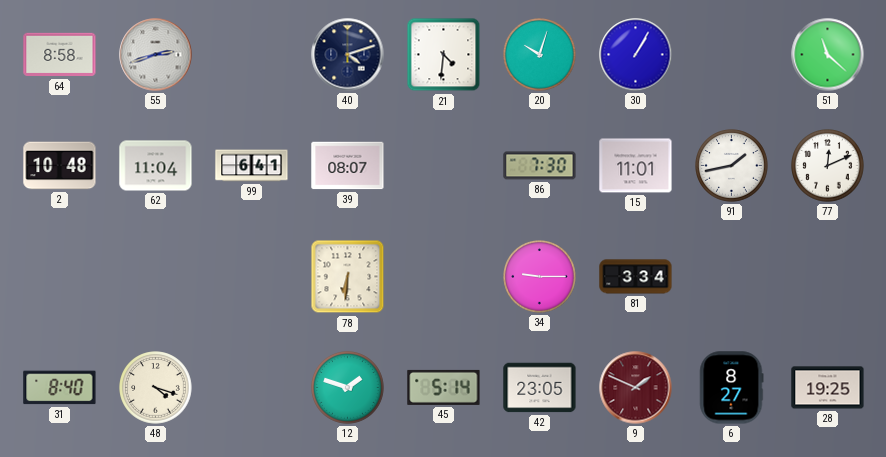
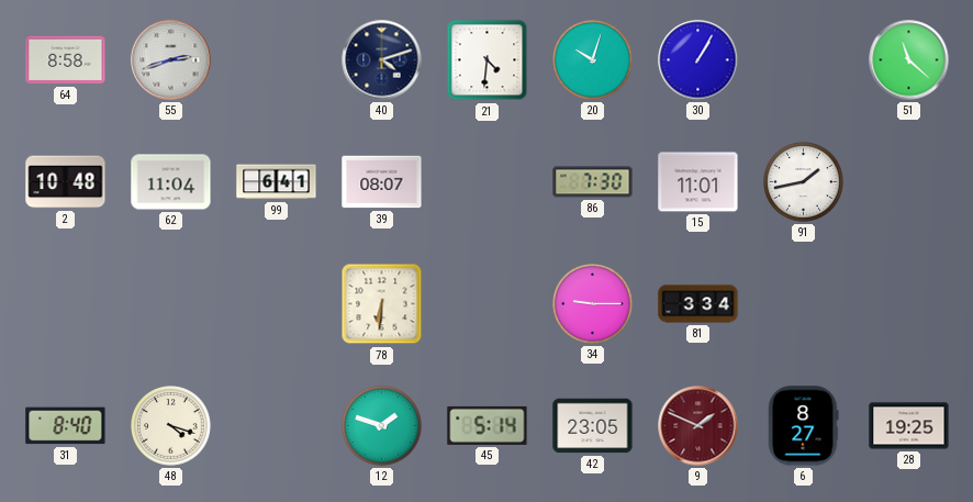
77: 12:11 -> none
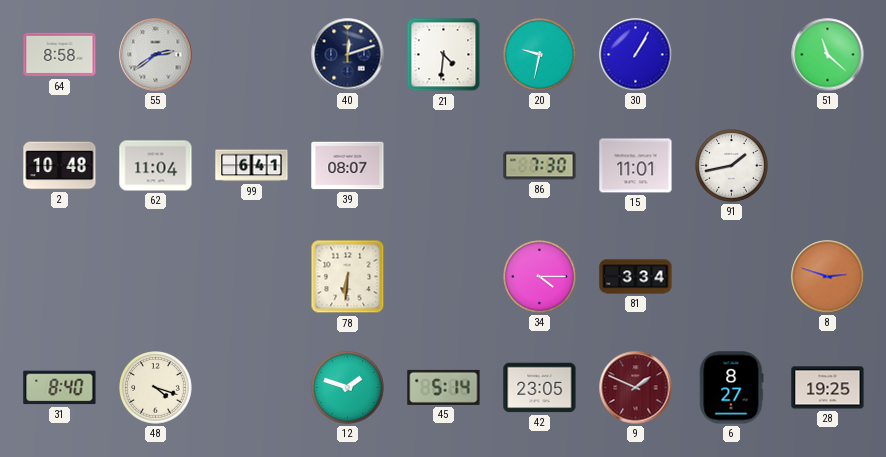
55: 2:42 -> 2:39
40: 4:12 -> 12:12
20: 10:03 -> 9:32
34: 9:15 -> 4:15
8: none -> 2:48
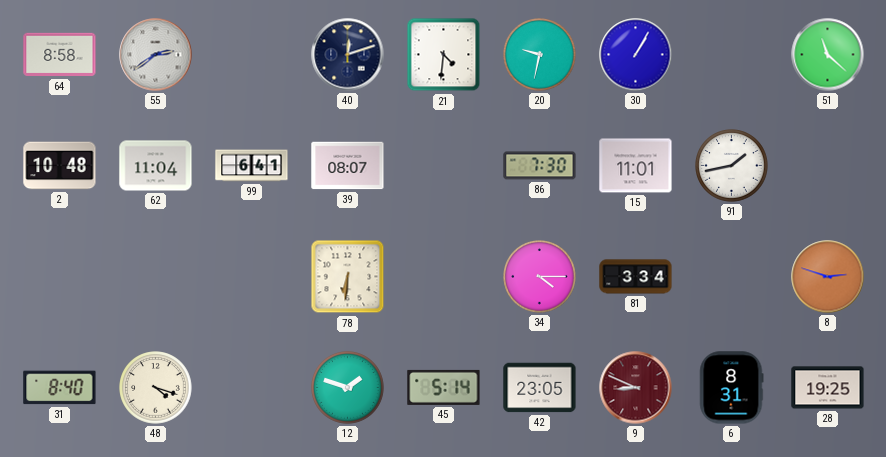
9: 1:49 -> 8:49
6: 8:27 -> 8:31
